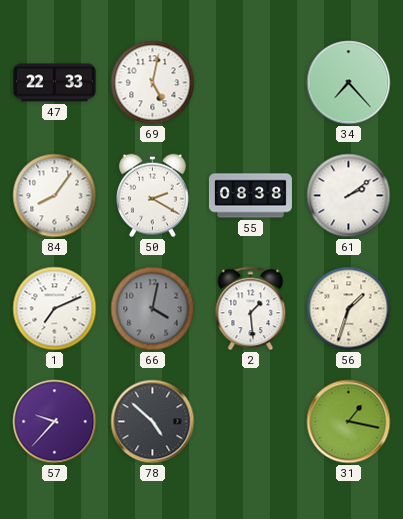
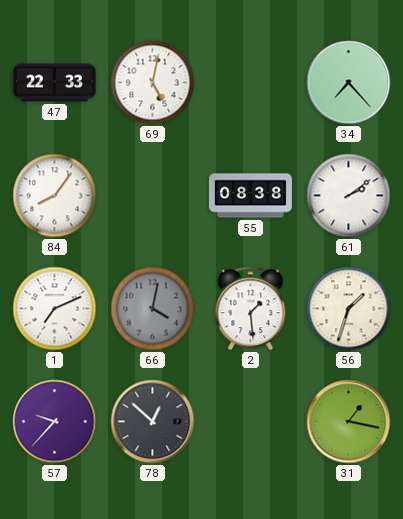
50: 2:20 -> none
78: 4:52 -> 12:52
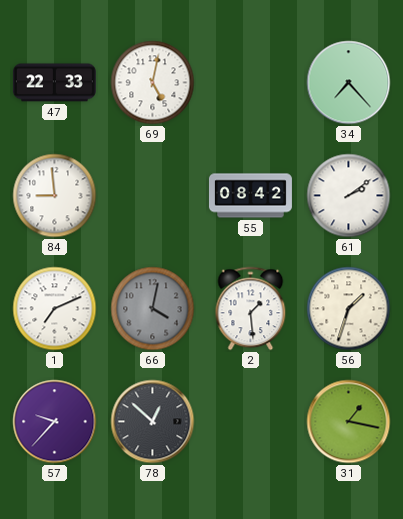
84: 8:06 -> 8:59
55: 08:38 -> 08:42
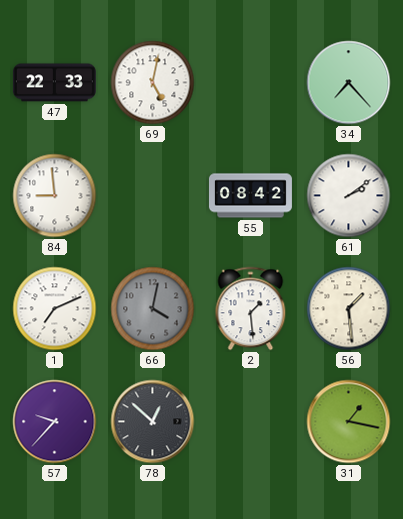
56: 1:33 -> 1:29
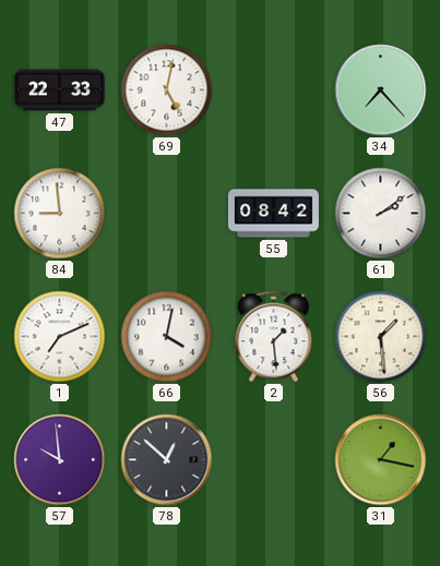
66 dial: grey -> white
57: 9:37 -> 9:59
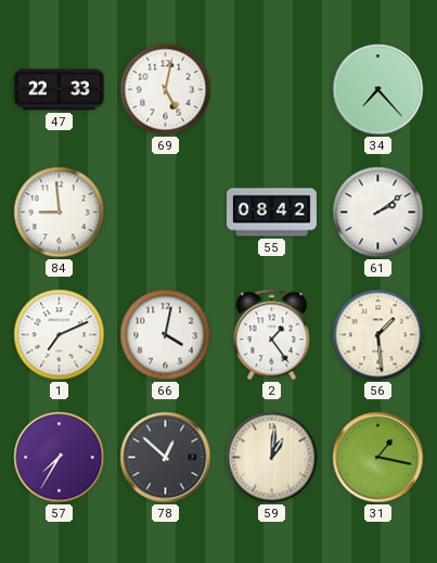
2: 1:29 -> 1:24
57: 9:59 -> 7:35
59: none -> 1:01
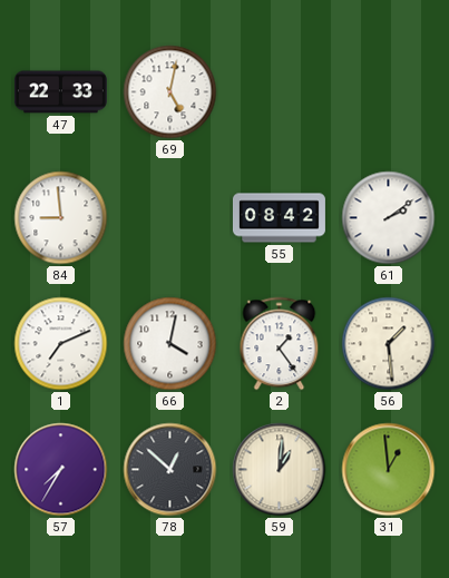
34: 7:23 -> none
31: 1:17 -> 12:59
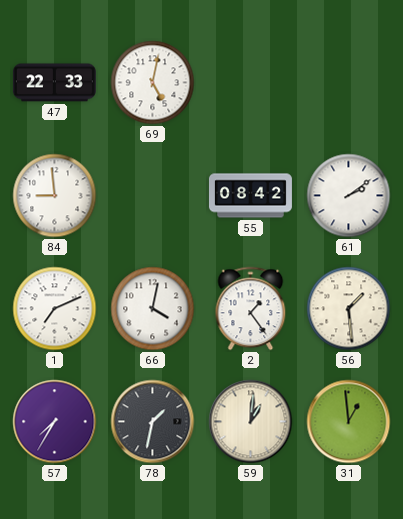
78: 12:52 -> 1:32
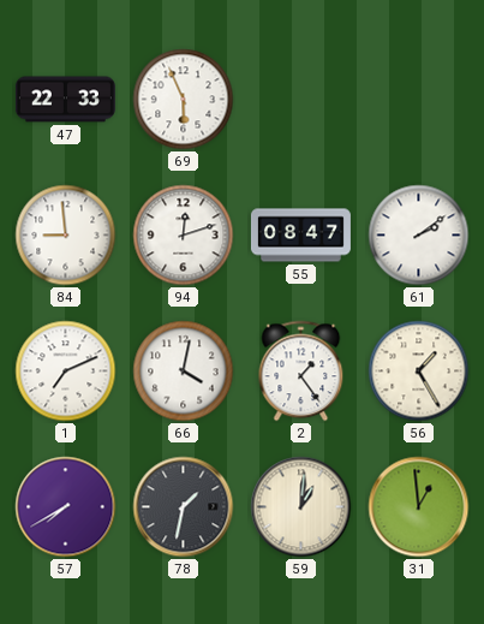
69: 5:02 -> 5:56
94: none -> 12:12
55: 08:42 -> 08:47
56: 1:29 -> 1:25
57: 7:35 -> 7:40
